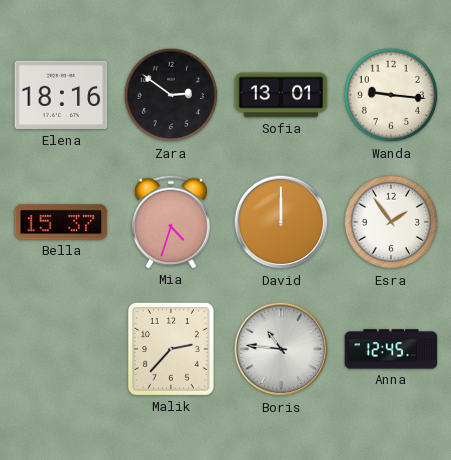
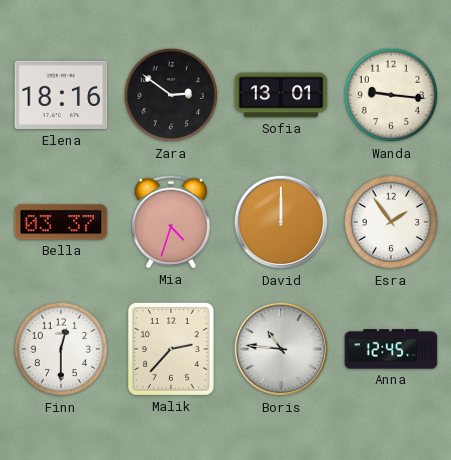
Bella: 15:37 -> 03:37
Finn: none -> 12:30
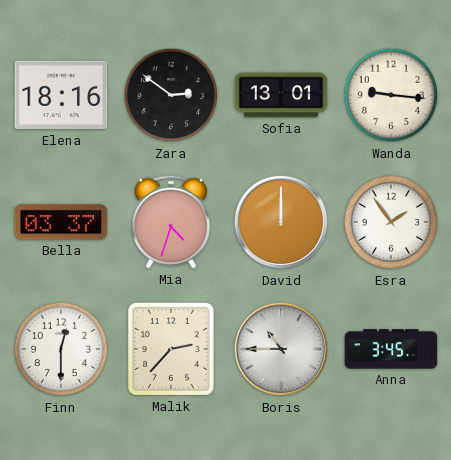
Boris: 10:46 -> 10:45
Anna: 12:45 -> 3:45
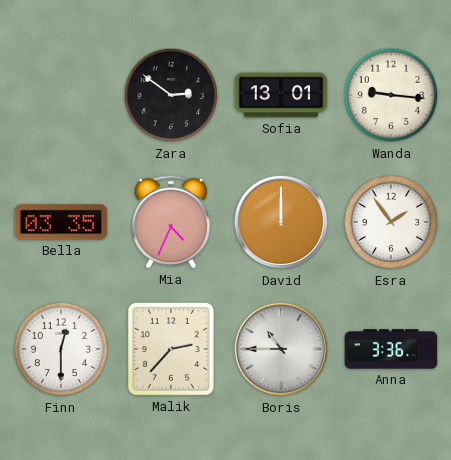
Elena: 18:16 -> none
Bella: 03:37 -> 03:35
Mia: 4:33 -> 4:34
Anna: 3:45 -> 3:36
